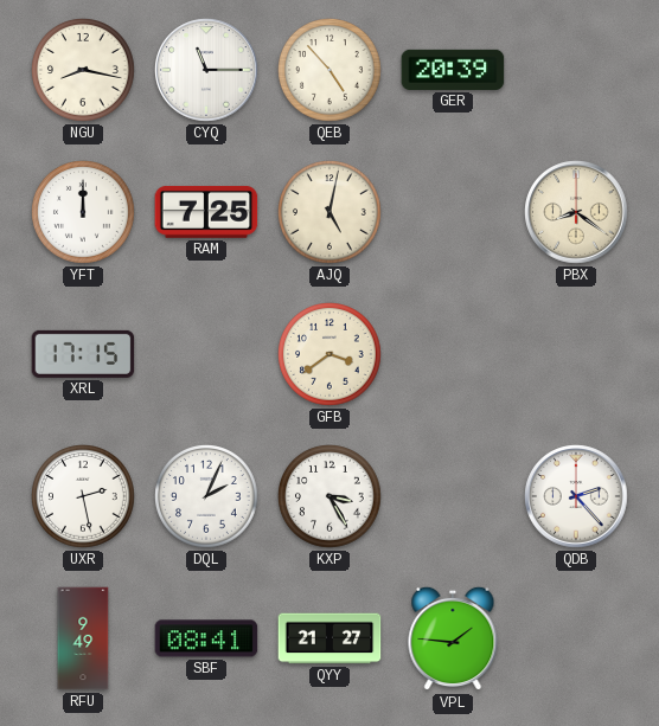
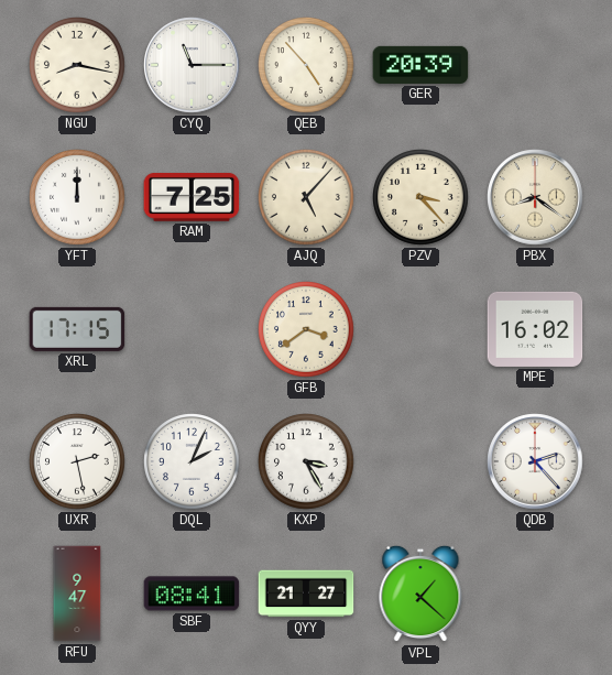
AJQ: 5:02 -> 5:07
PZV: none -> 3:23
MPE: none -> 16:02
RFU: 9:49 -> 9:47
VPL: 1:46 -> 1:22
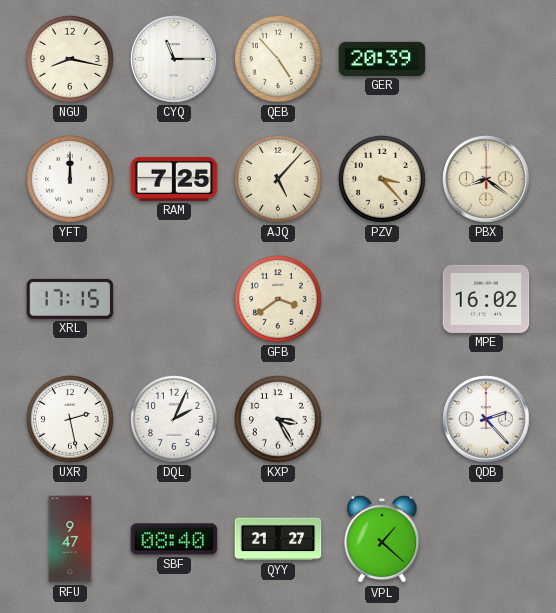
SBF: 08:41 -> 08:40
